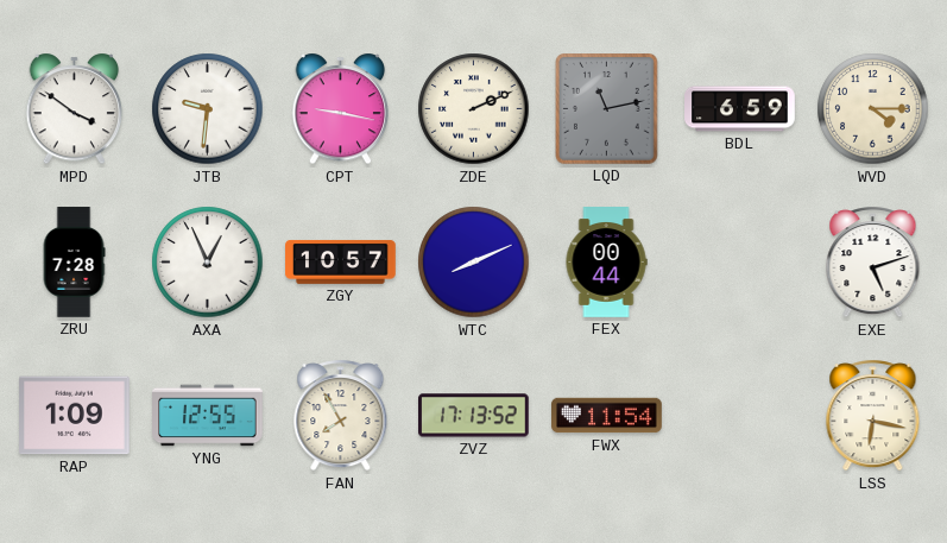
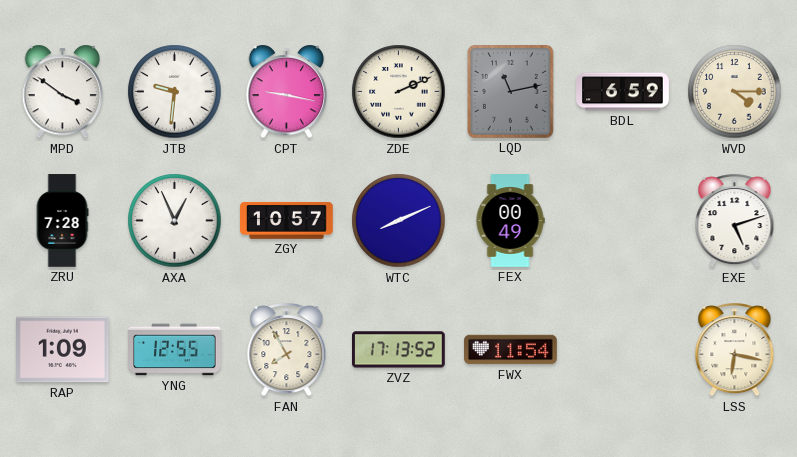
FEX: 00:44 -> 00:49
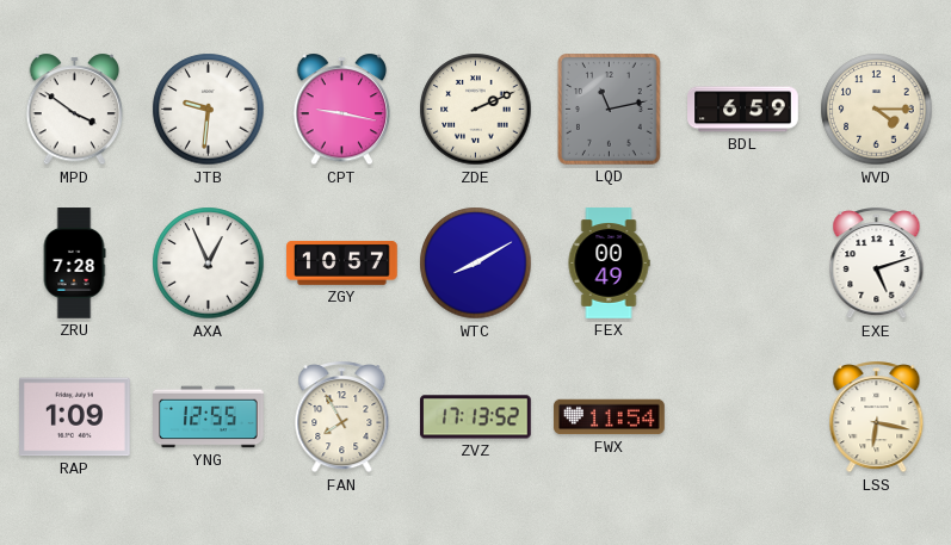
WTC: 8:11 -> 8:10
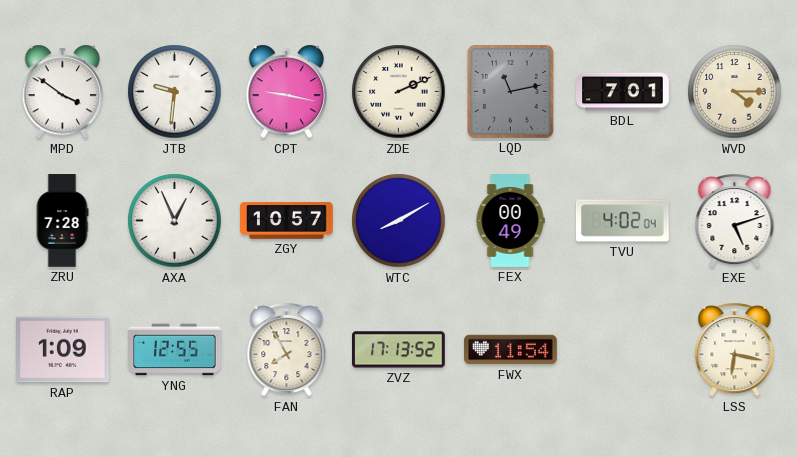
BDL: 6:59 -> 7:01
TVU: none -> 4:02
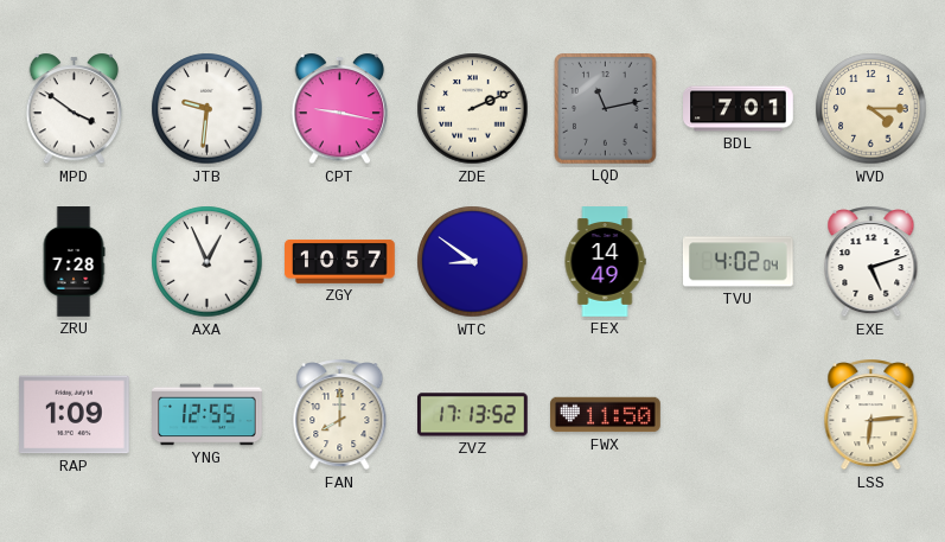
WTC: 8:10 -> 8:51
FEX: 00:49 -> 14:49
FAN: 7:55 -> 8:00
FWX: 11:54 -> 11:50
LSS: 6:17 -> 6:14
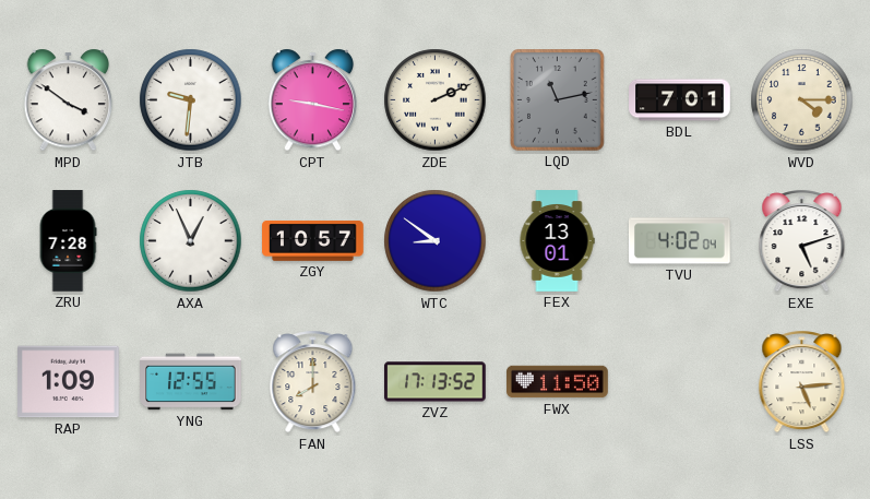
FEX: 14:49 -> 13:01
LSS: 6:14 -> 5:14
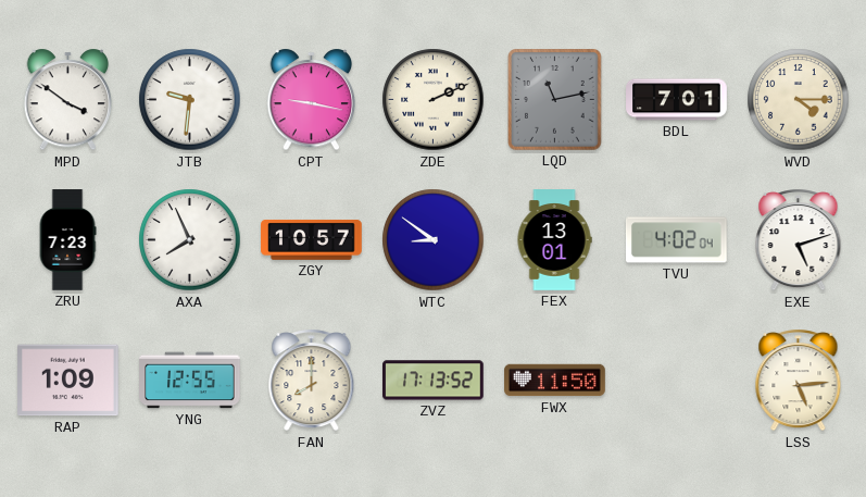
ZRU: 7:28 -> 7:23
AXA: 12:56 -> 7:56
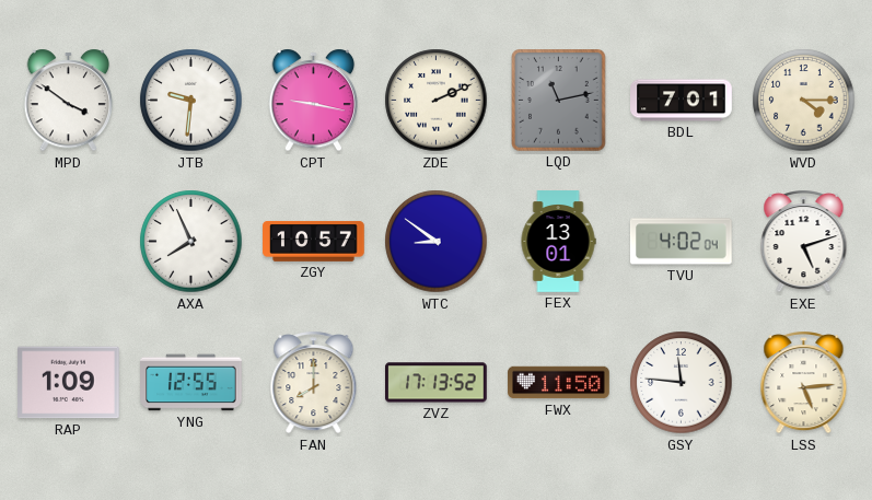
ZRU: 7:23 -> none
GSY: none -> 11:46
